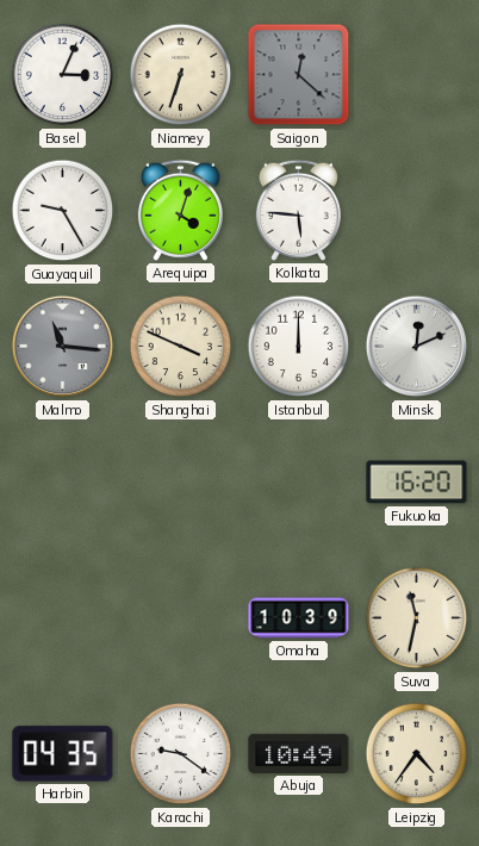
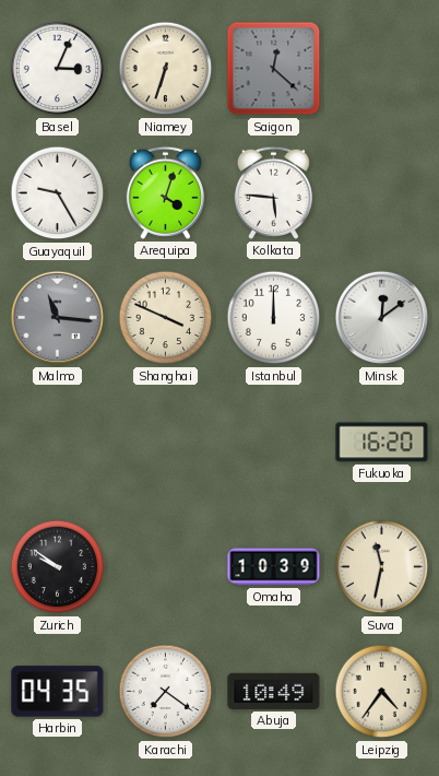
Minsk: 12:11 -> 12:09
Zurich: none -> 9:51
Karachi: 9:21 -> 7:21
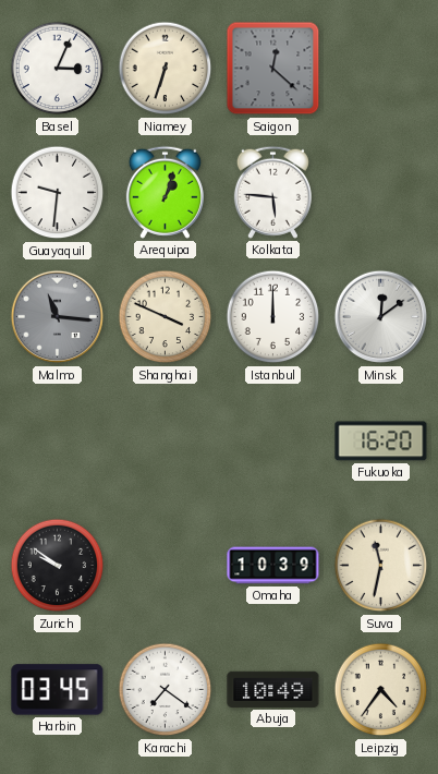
Guayaquil: 9:25 -> 9:31
Arequipa: 4:03 -> 1:03
Harbin: 04:35 -> 03:45
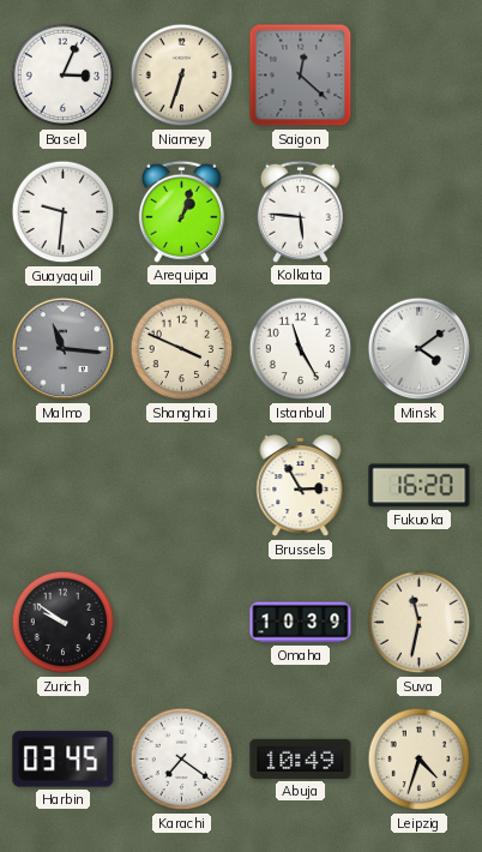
Istanbul: 12:00 -> 11:25
Minsk: 12:09 -> 4:09
Brussels: none -> 2:55
Leipzig: 4:36 -> 4:33
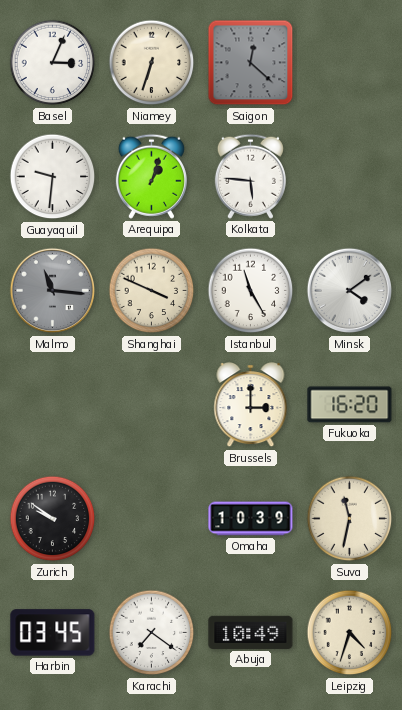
Brussels: 2:55 -> 3:00
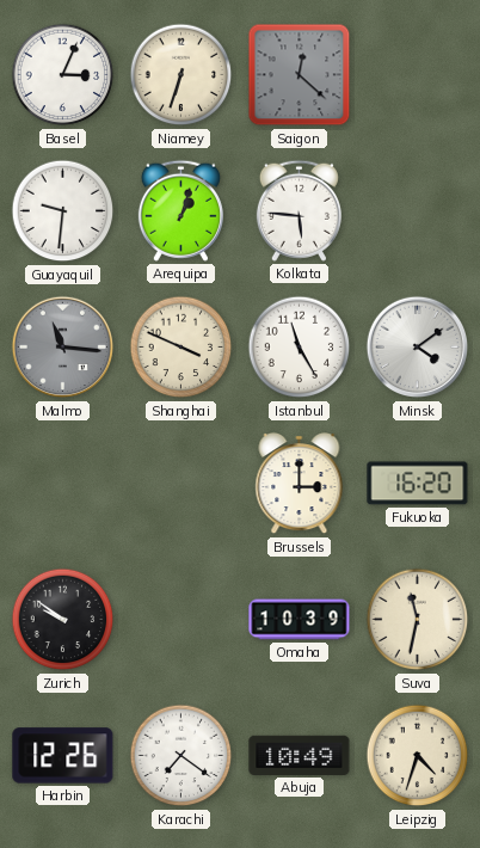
Harbin: 03:45 -> 12:26
